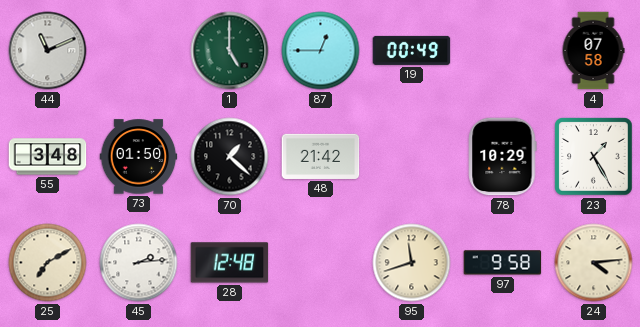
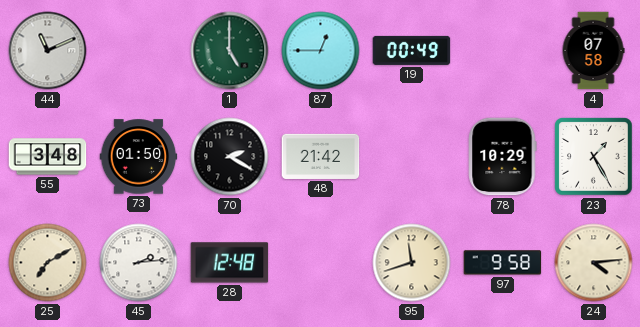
70: 1:22 -> 2:20
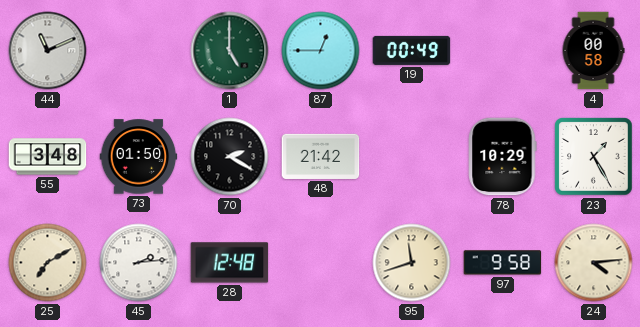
4: 07:58 -> 00:58
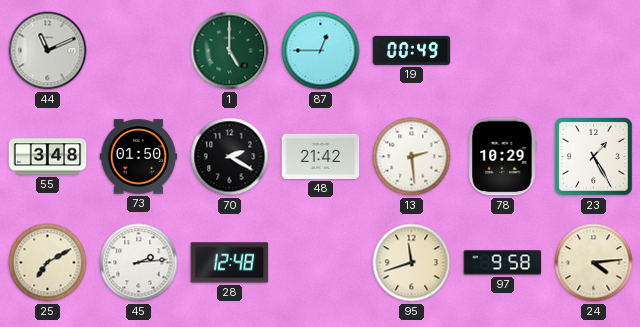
4: 00:58 -> none
13: none -> 2:29
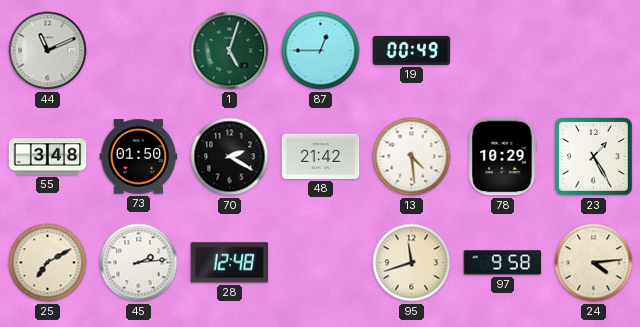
1: 5:00 -> 5:03
13: 2:29 -> 4:29
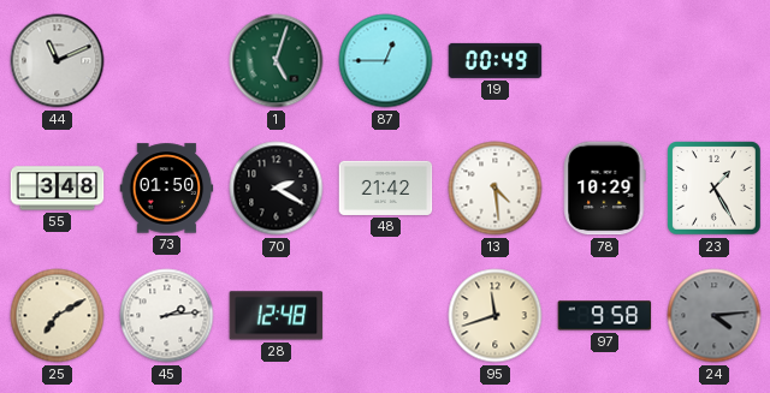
24 dial: cream -> grey
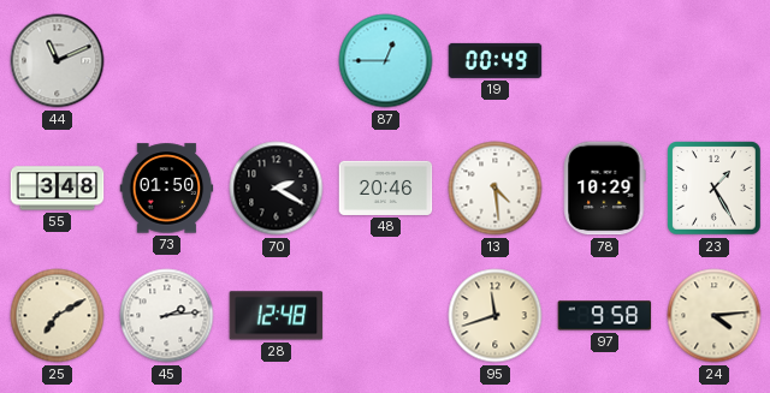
1: 5:03 -> none
48: 21:42 -> 20:46
24 dial: grey -> cream
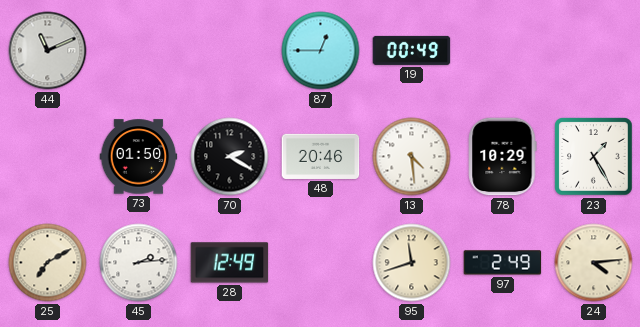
55: 3:48 -> none
28: 12:48 -> 12:49
97: 9:58 -> 2:49
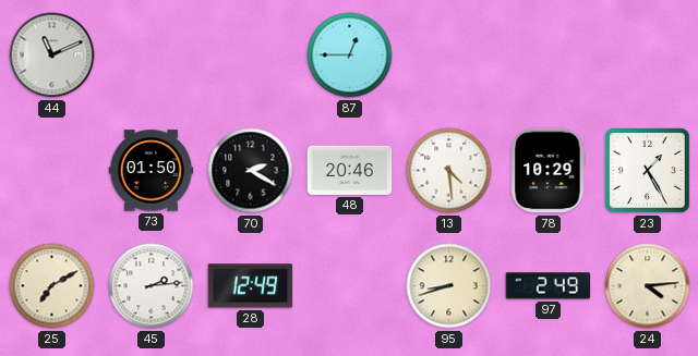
19: 00:49 -> none
95: 11:42 -> 8:42
